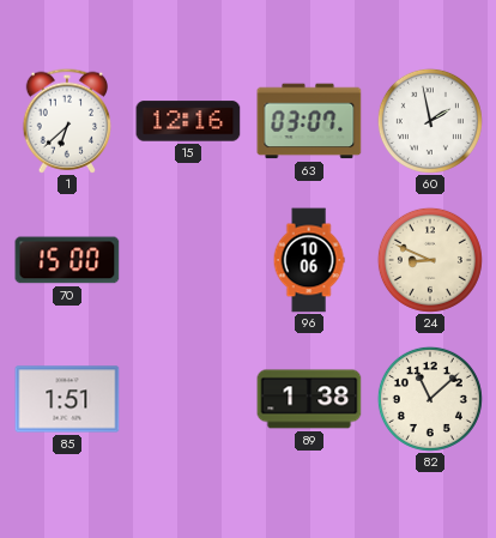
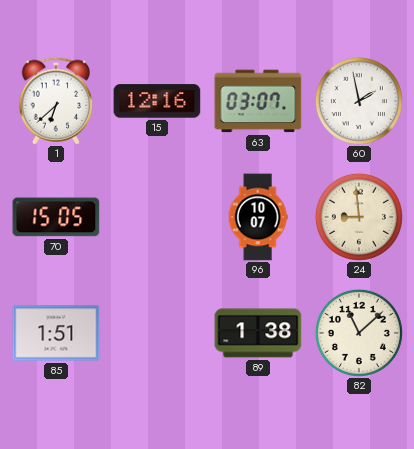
70: 15:00 -> 15:05
96: 10:06 -> 10:07
24: 8:49 -> 8:59
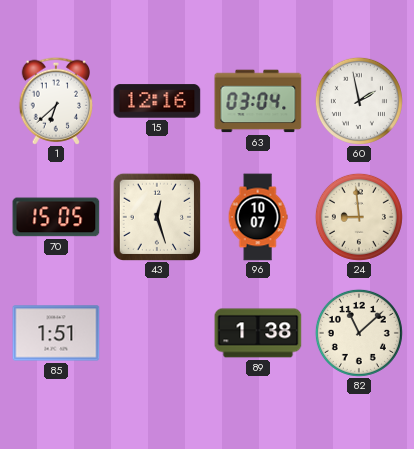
63: 03:07 -> 03:04
43: none -> 12:27
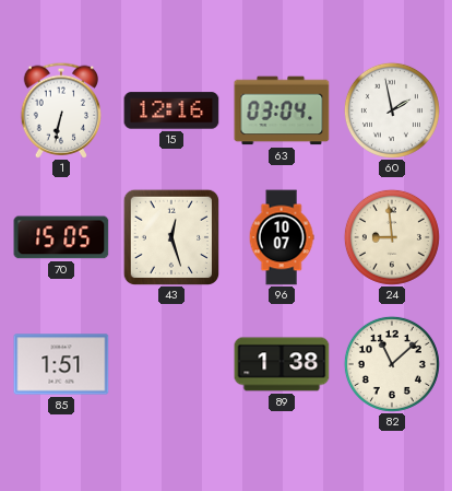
1: 6:38 -> 6:32
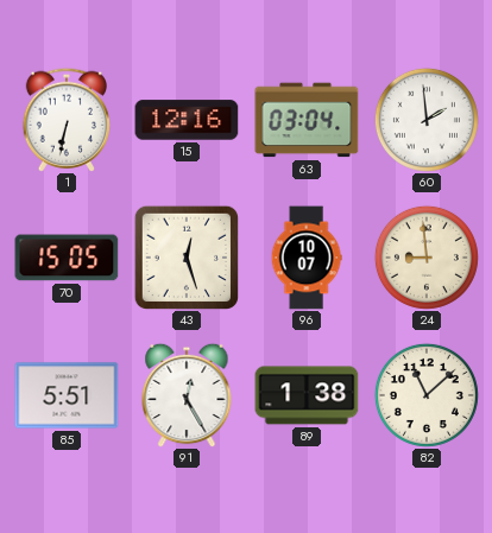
60: 1:58 -> 1:59
85: 1:51 -> 5:51
91: none -> 12:25
